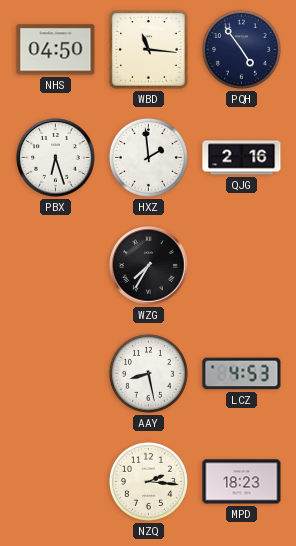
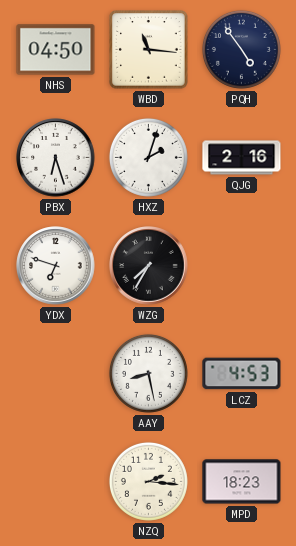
HXZ: 1:59 -> 2:03
YDX: none -> 6:48
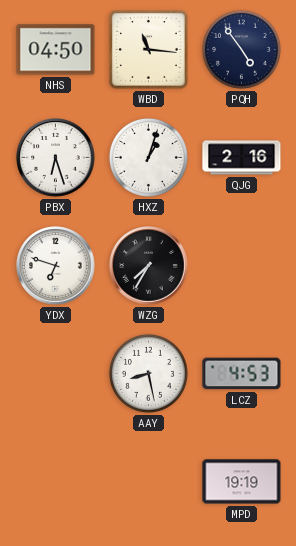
HXZ: 2:03 -> 1:03
NZQ: 2:16 -> none
MPD: 18:23 -> 19:19
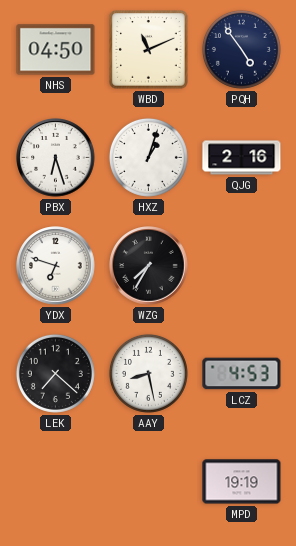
WBD: 11:16 -> 11:11
LEK: none -> 7:22
